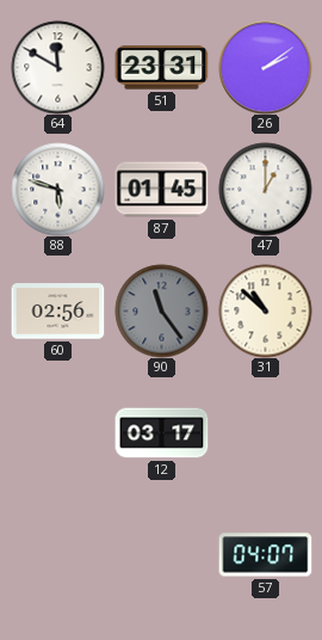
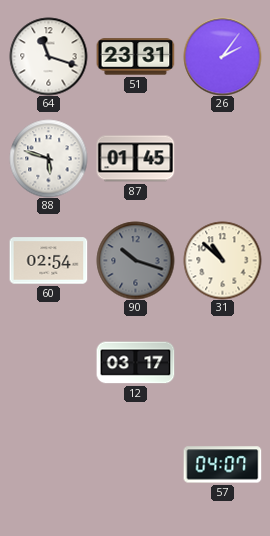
64: 11:50 -> 11:18
26: 2:09 -> 2:06
47: 1:00 -> none
60: 02:56 -> 02:54
90: 11:24 -> 10:18
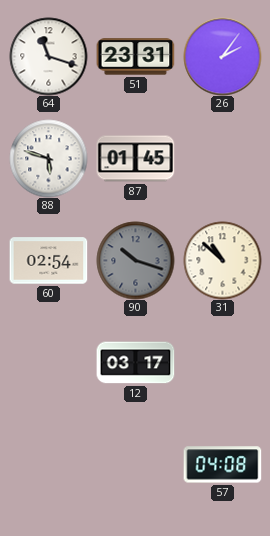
57: 04:07 -> 04:08
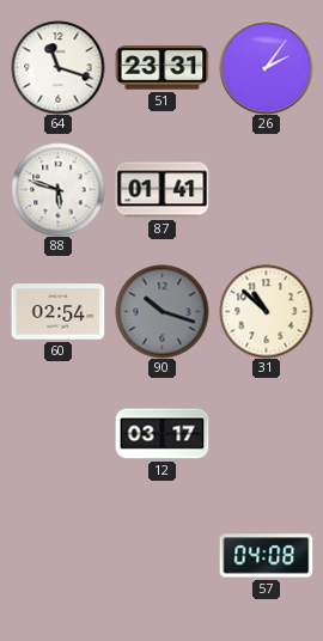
87: 01:45 -> 01:41
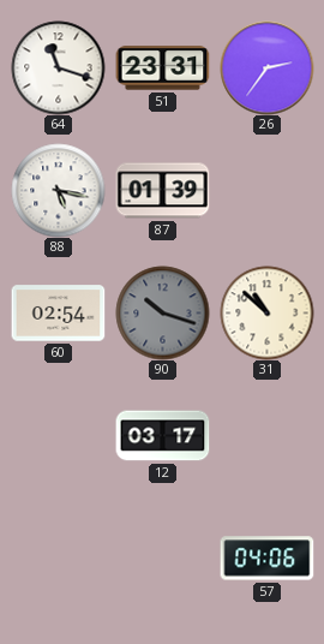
26: 2:06 -> 2:36
88: 5:48 -> 5:17
87: 01:41 -> 01:39
57: 04:08 -> 04:06
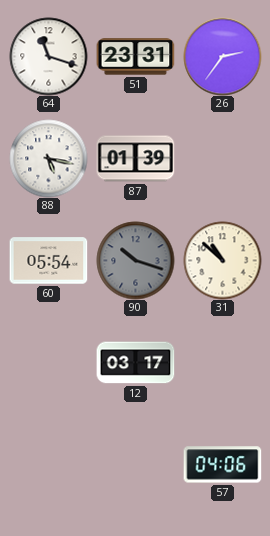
60: 02:54 -> 05:54
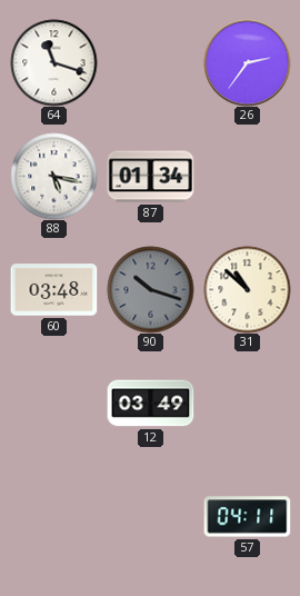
51: 23:31 -> none
87: 01:39 -> 01:34
60: 05:54 -> 03:48
12: 03:17 -> 03:49
57: 04:06 -> 04:11
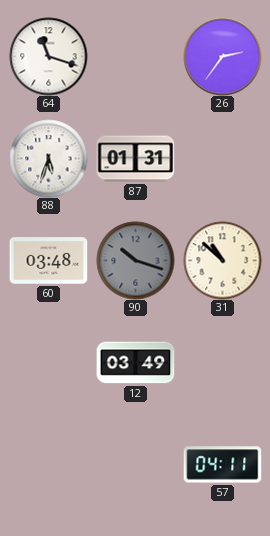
88: 5:17 -> 5:33
87: 01:34 -> 01:31
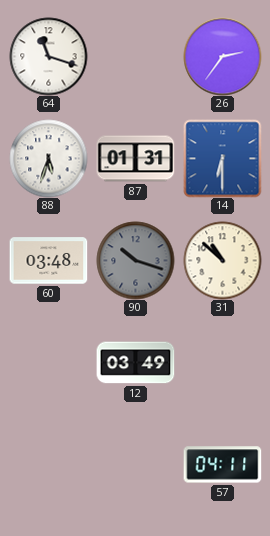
14: none -> 6:30
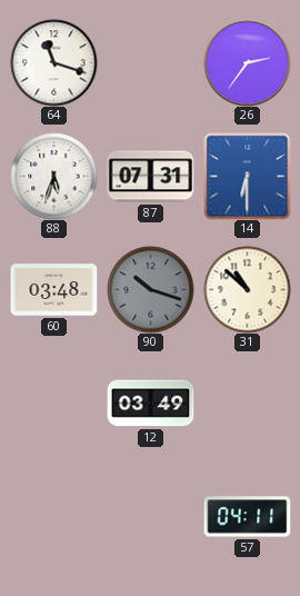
87: 01:31 -> 07:31
